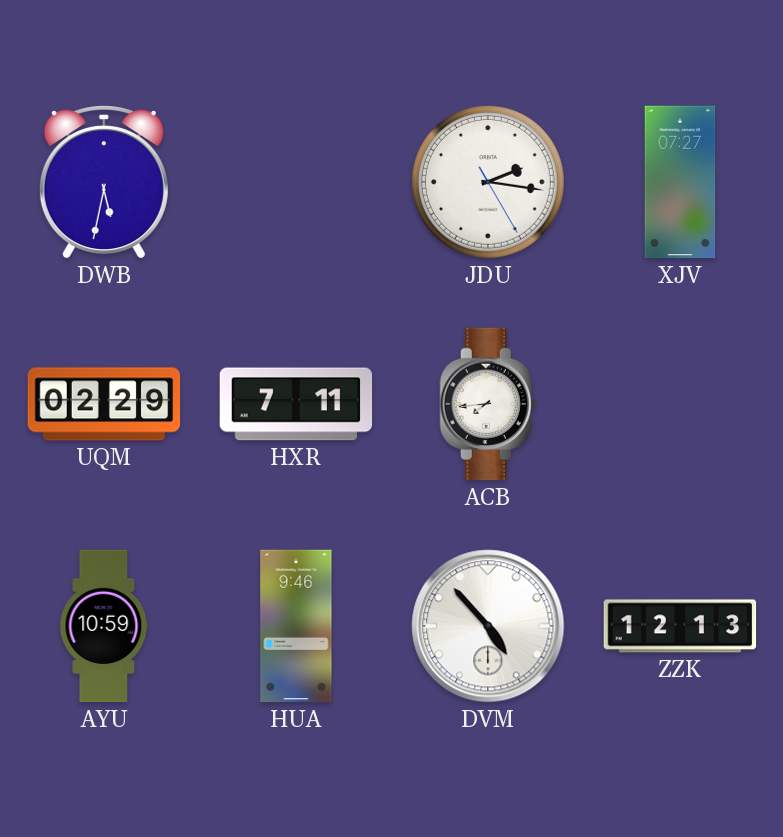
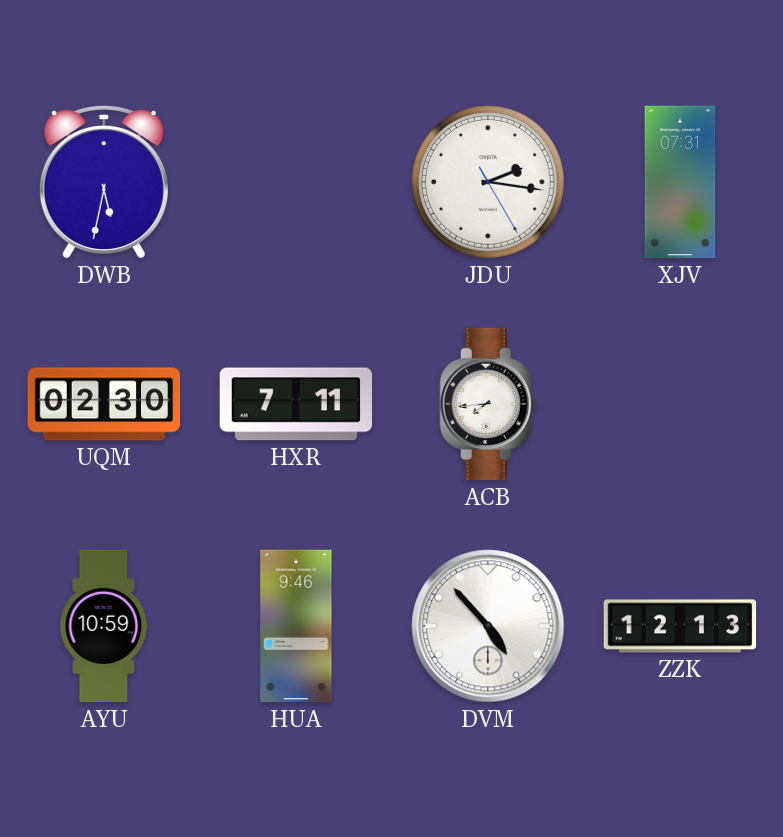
XJV: 07:27 -> 07:31
UQM: 02:29 -> 02:30
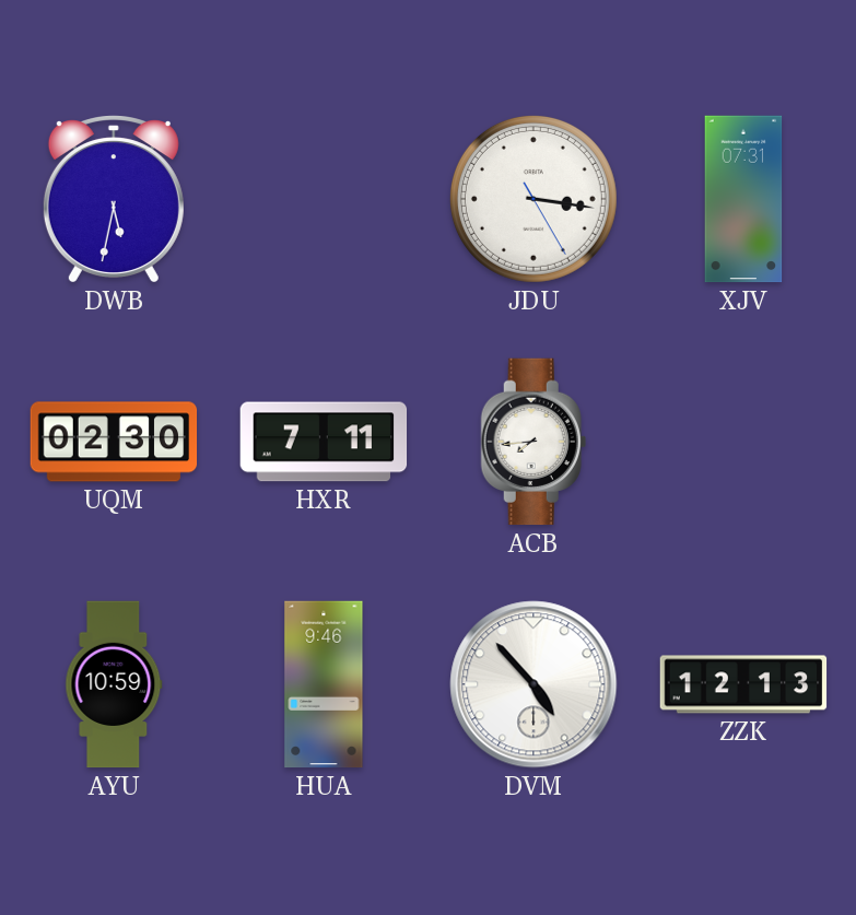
JDU: 2:16 -> 3:16
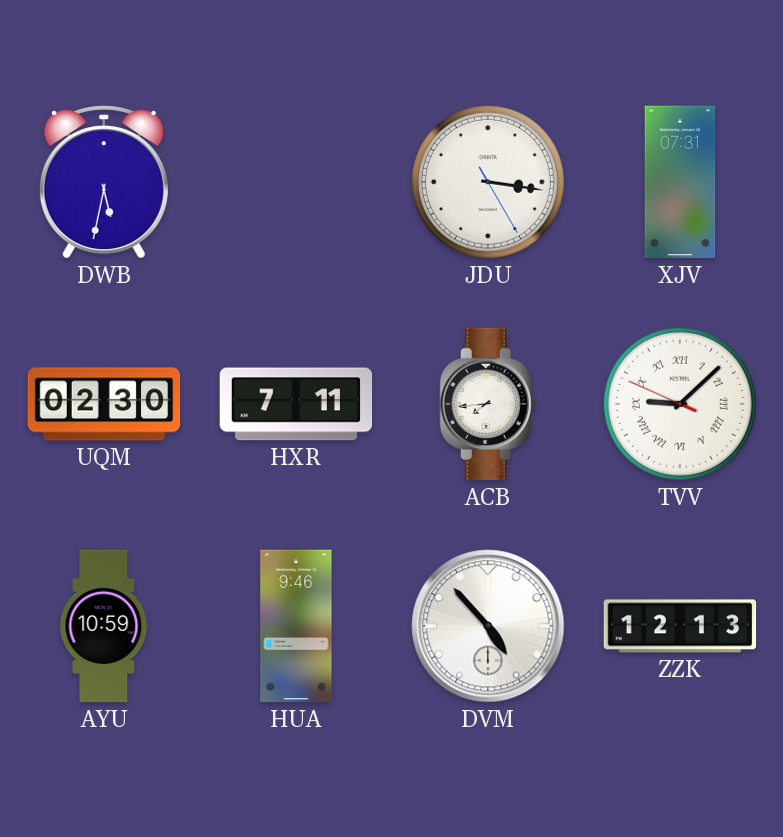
TVV: none -> 9:07
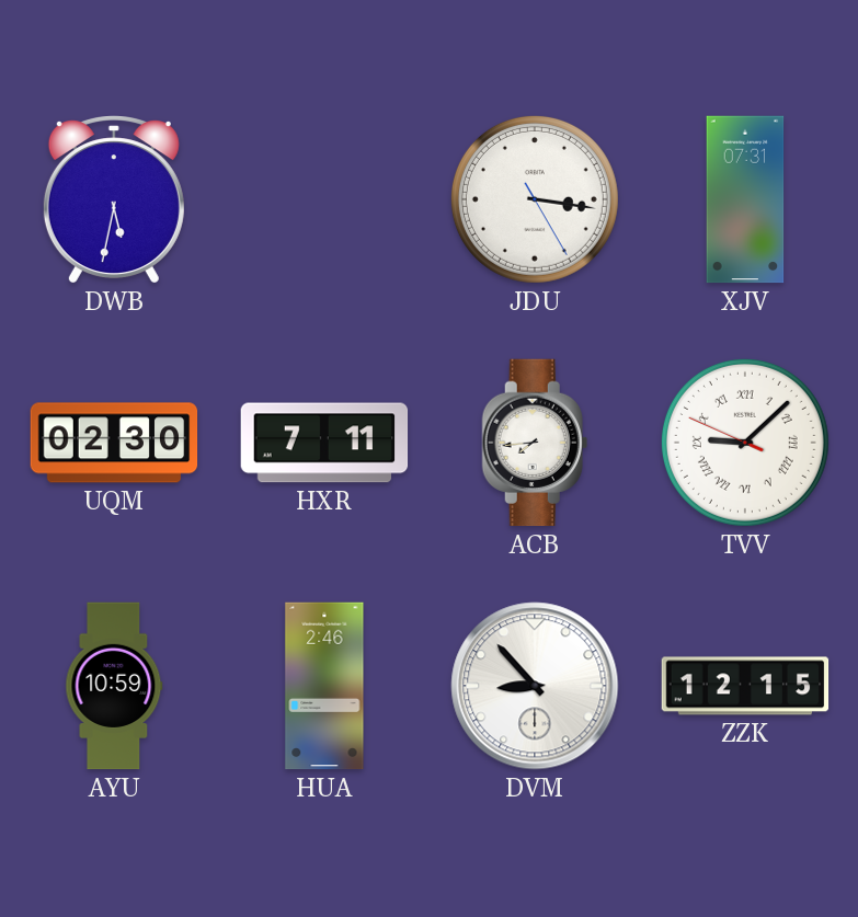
HUA: 9:46 -> 2:46
DVM: 4:53 -> 8:53
ZZK: 12:13 -> 12:15
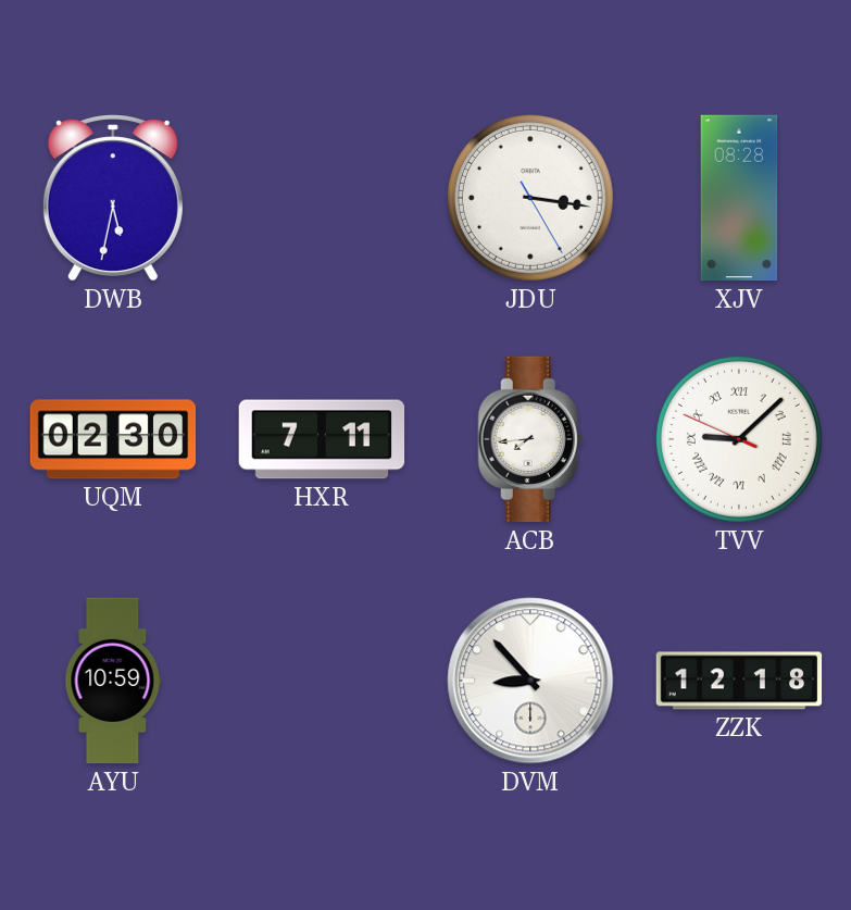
XJV: 07:31 -> 08:28
HUA: 2:46 -> none
ZZK: 12:15 -> 12:18
